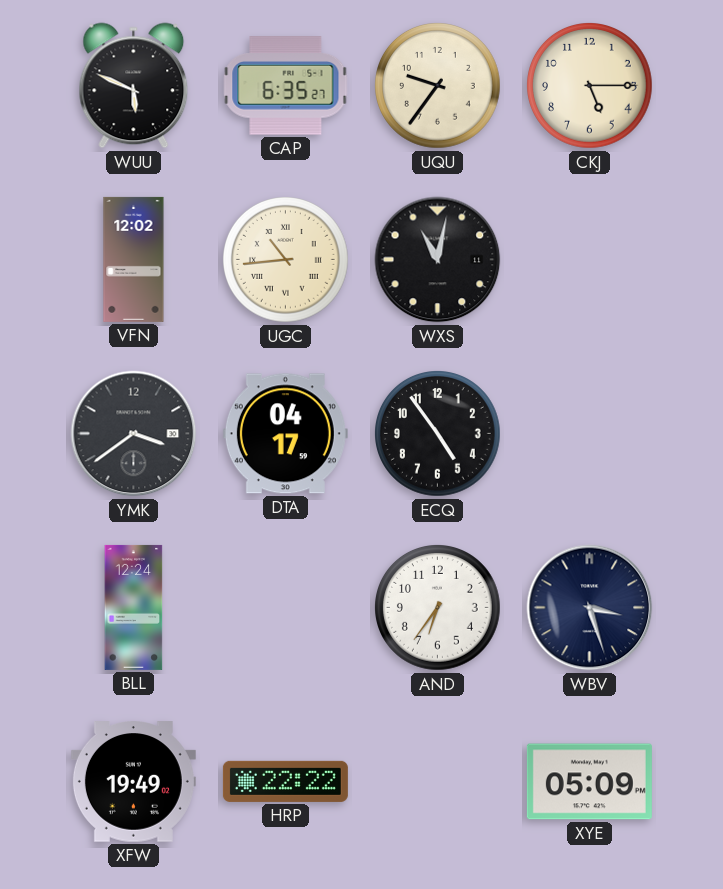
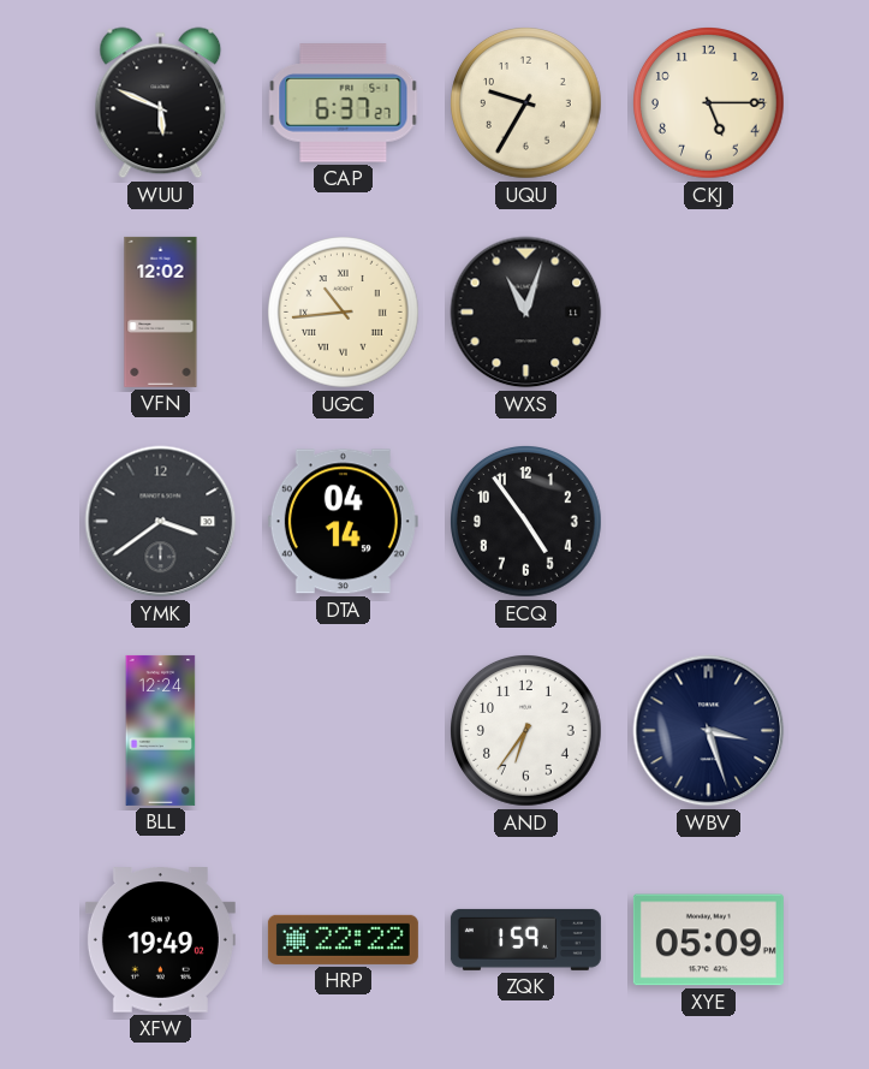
CAP: 6:35 -> 6:37
UQU: 9:36 -> 9:35
WXS: 11:02 -> 11:03
DTA: 04:17 -> 04:14
ZQK: none -> 1:59
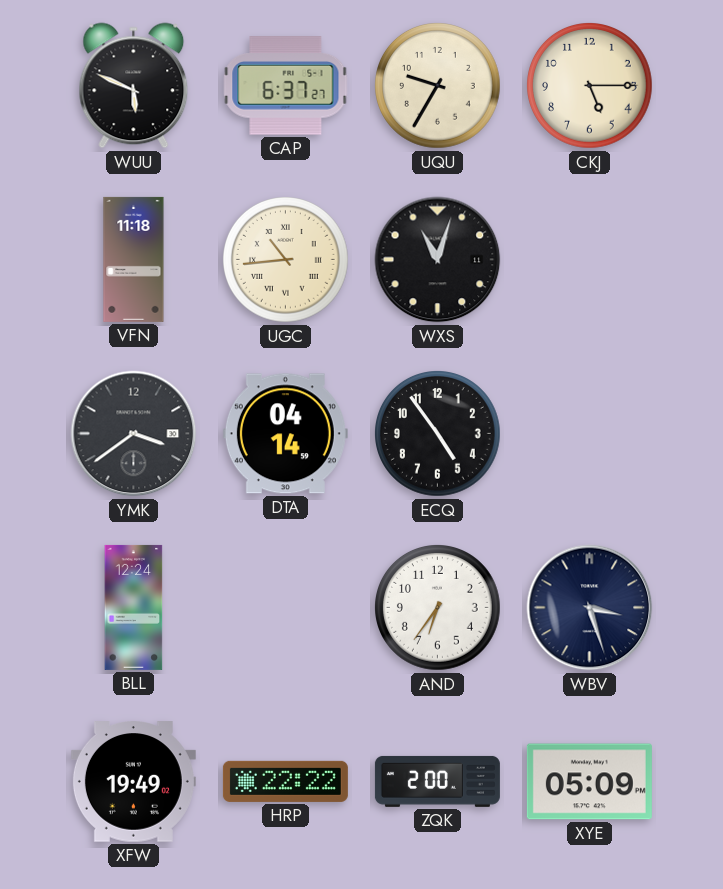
VFN: 12:02 -> 11:18
ZQK: 1:59 -> 2:00
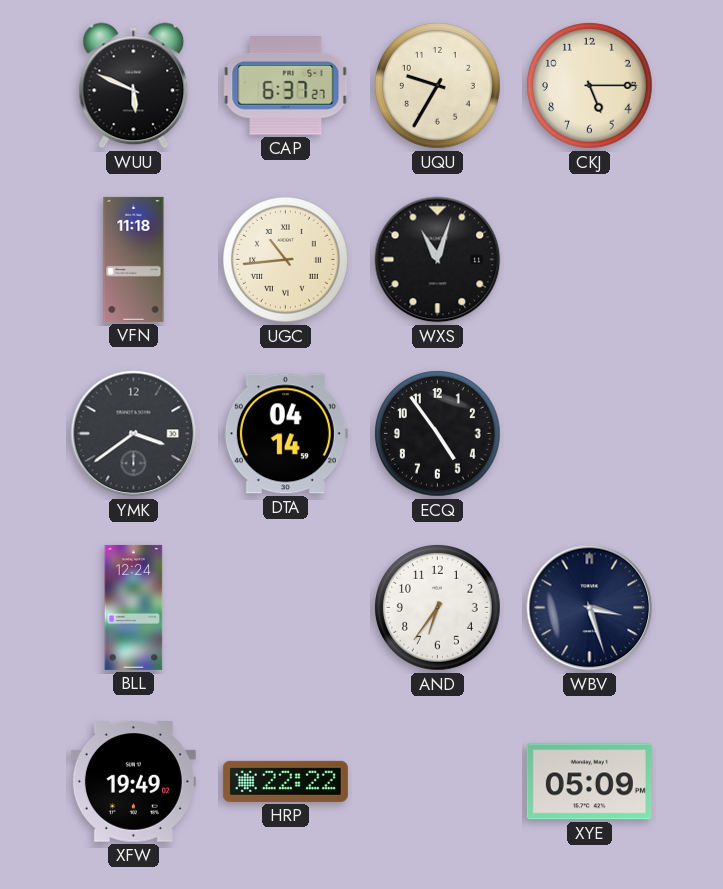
ZQK: 2:00 -> none
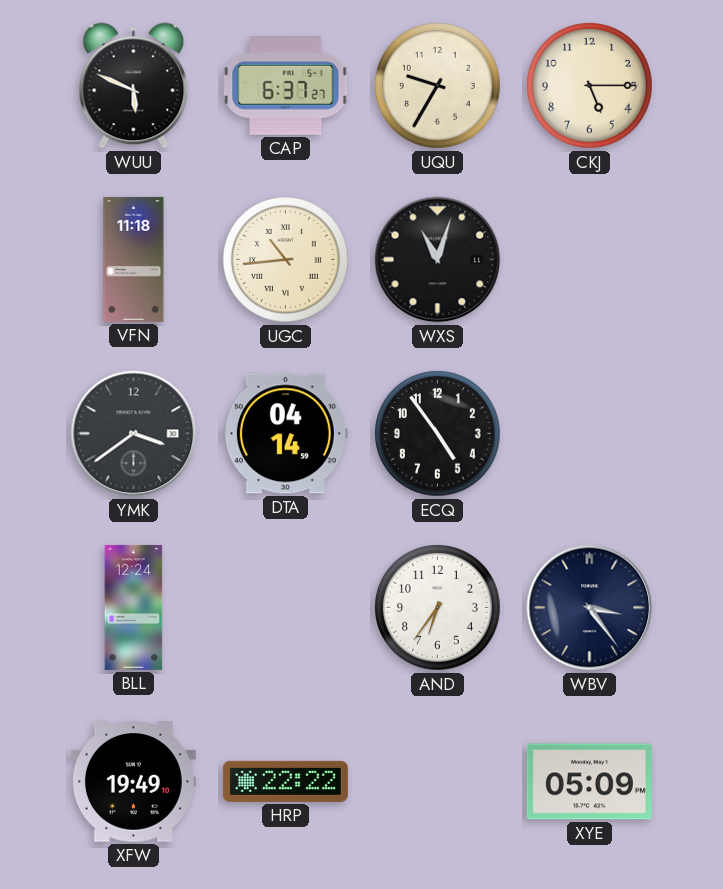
WBV: 3:27 -> 3:24
XFW: 19:49:02 -> 19:49:10
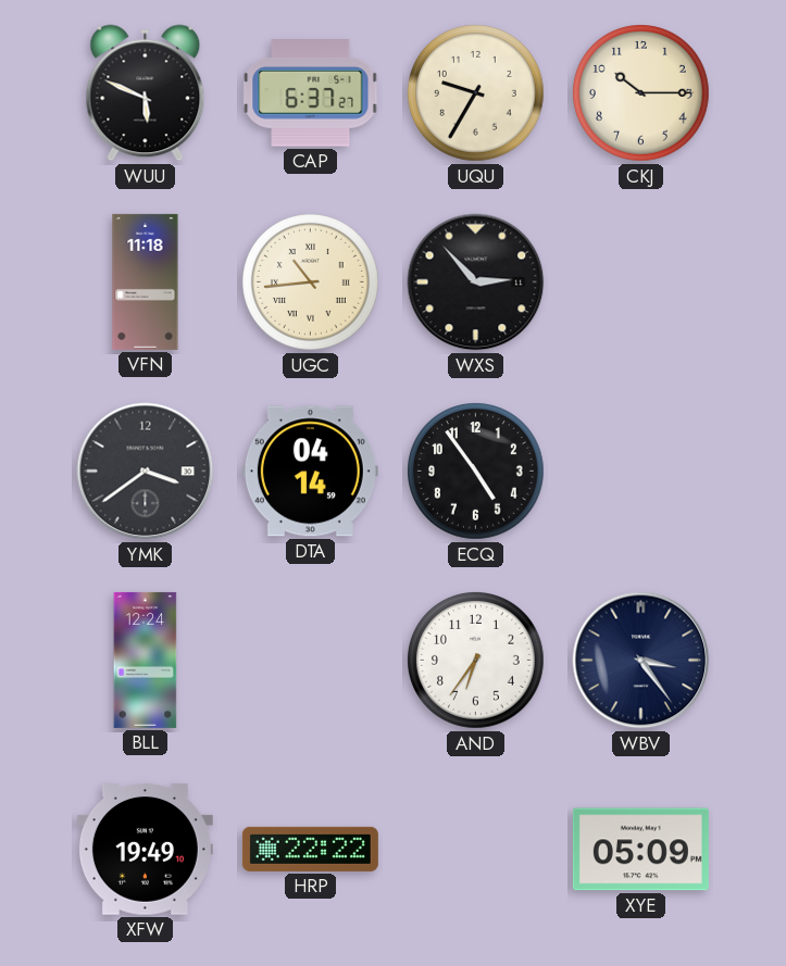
CKJ: 5:15 -> 10:15
WXS: 11:03 -> 2:53
